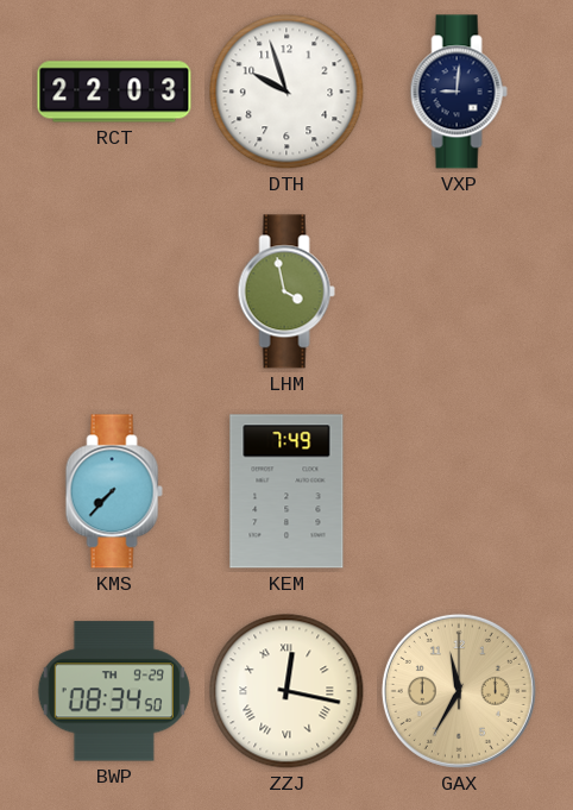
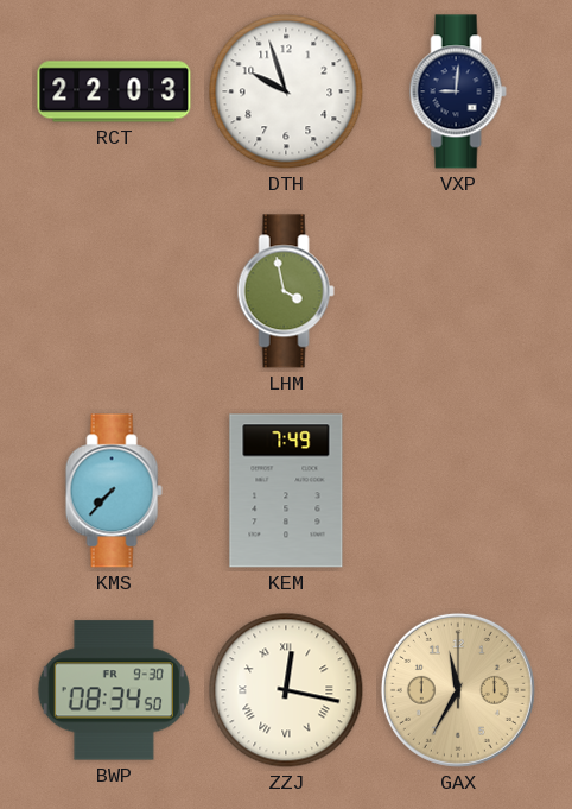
BWP date: TH 9-29 -> FR 9-30
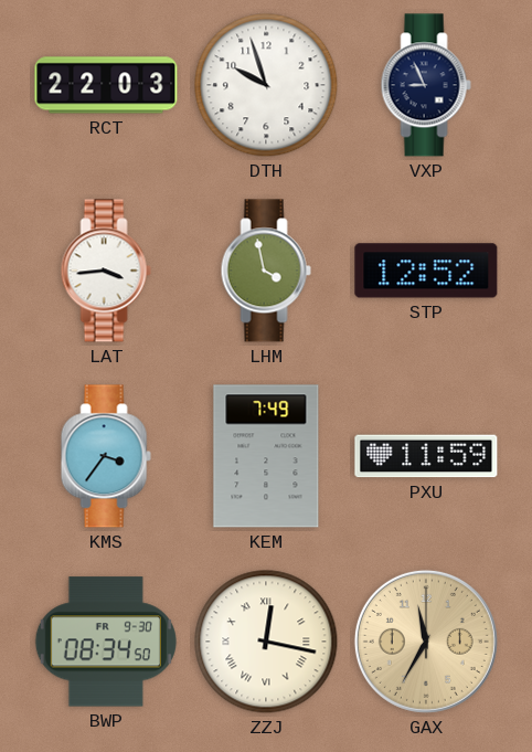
VXP: 9:01 -> 8:56
LAT: none -> 3:44
STP: none -> 12:52
KMS: 7:37 -> 3:36
PXU: none -> 11:59
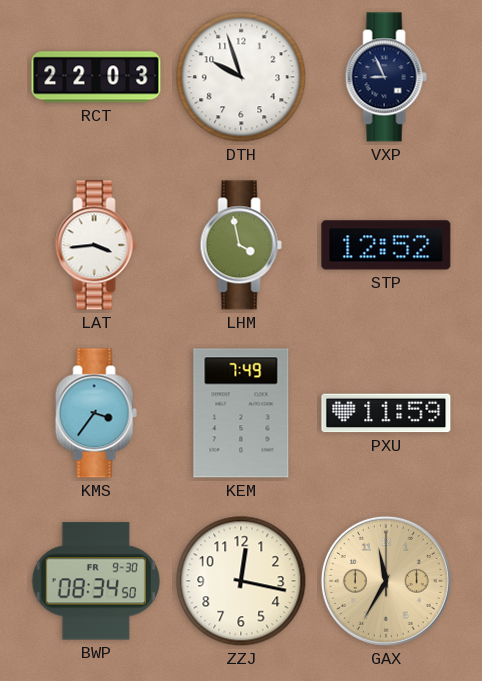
ZZJ numerals: Roman -> Arabic
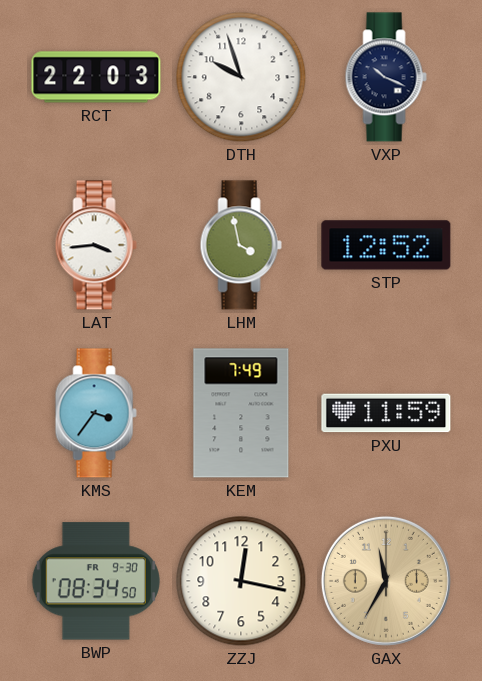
VXP: 8:56 -> 10:19
